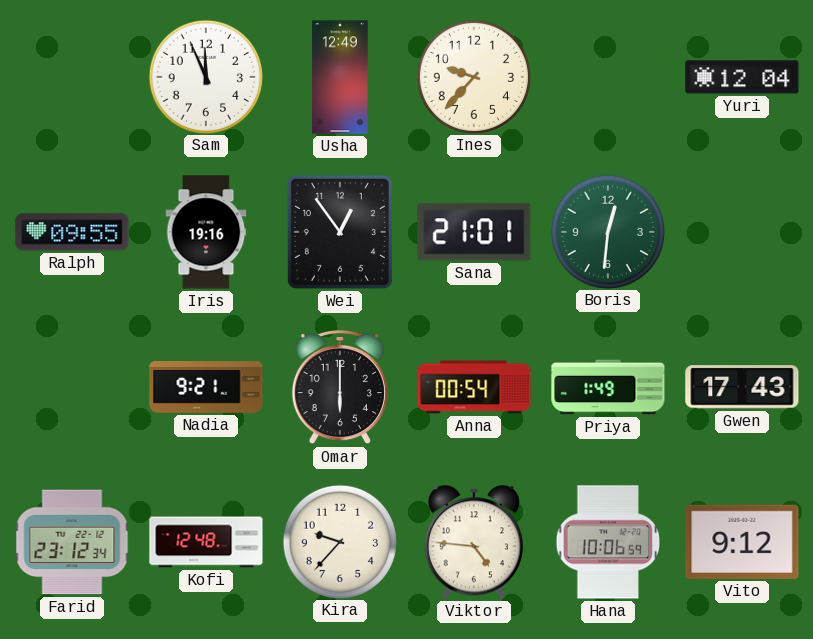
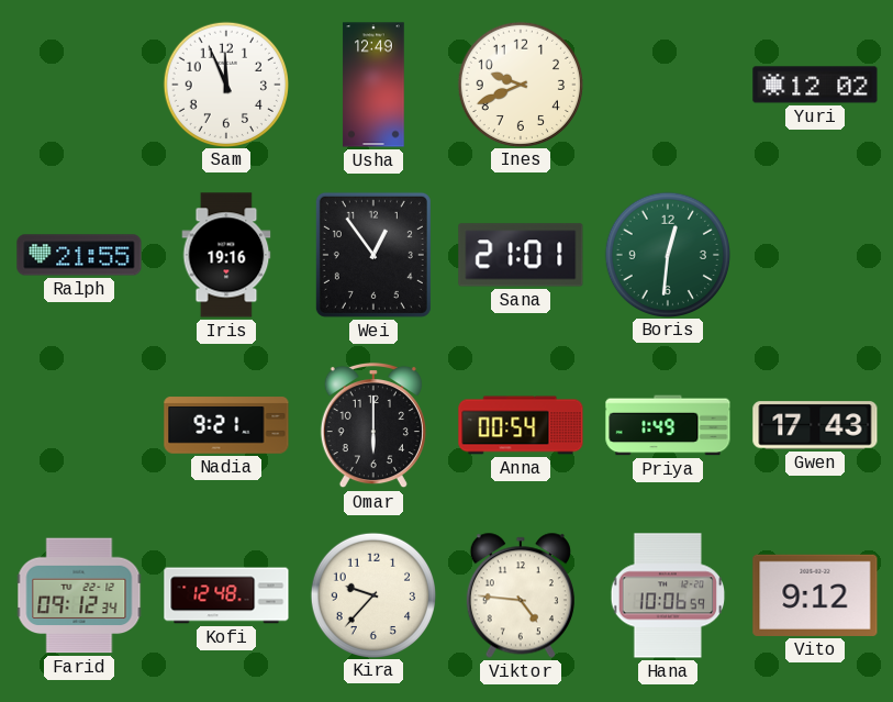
Ines: 9:37 -> 9:41
Yuri: 12:04 -> 12:02
Ralph: 09:55 -> 21:55
Farid: 23:12 -> 09:12
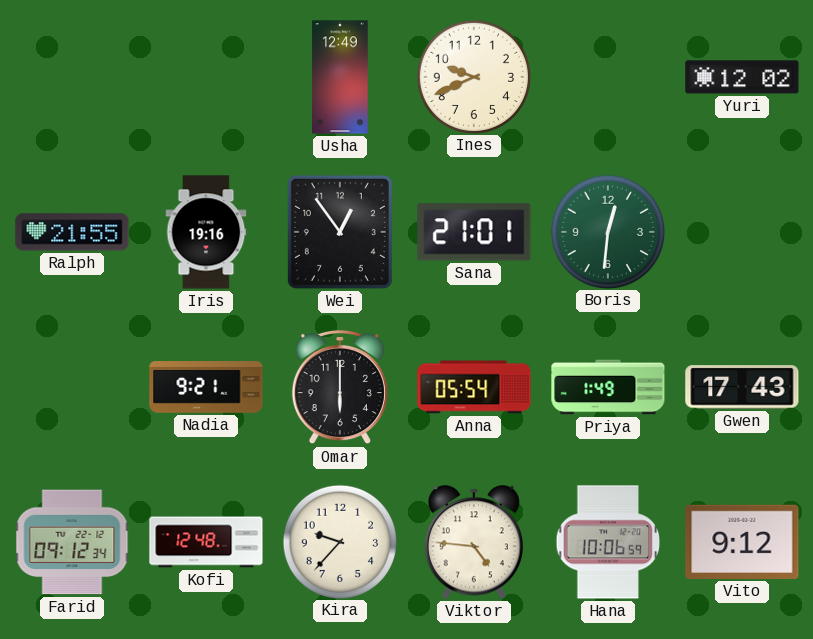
Sam: 11:56 -> none
Anna: 00:54 -> 05:54
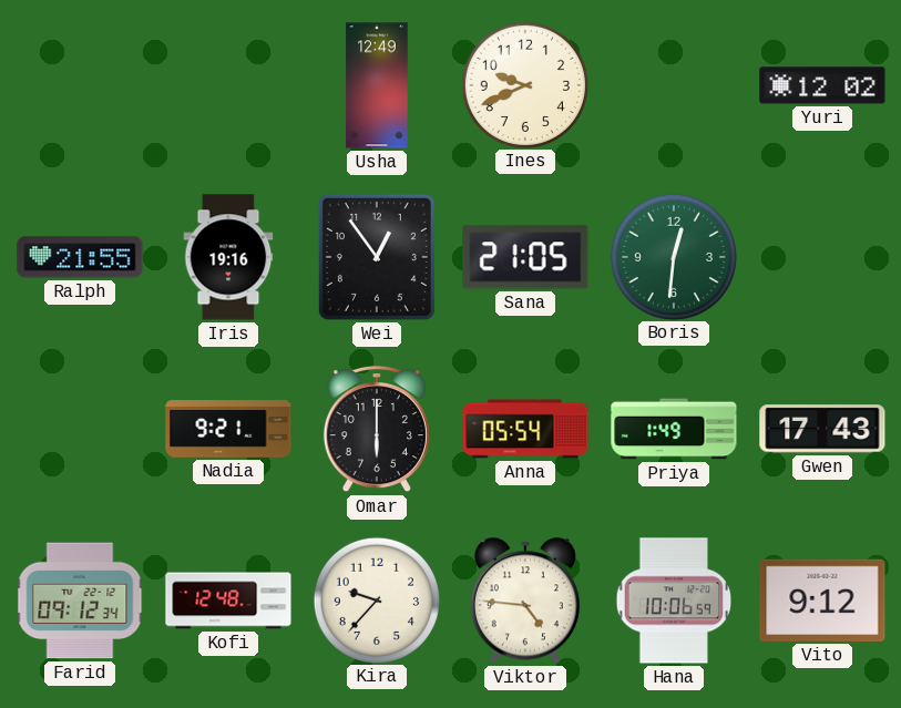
Sana: 21:01 -> 21:05
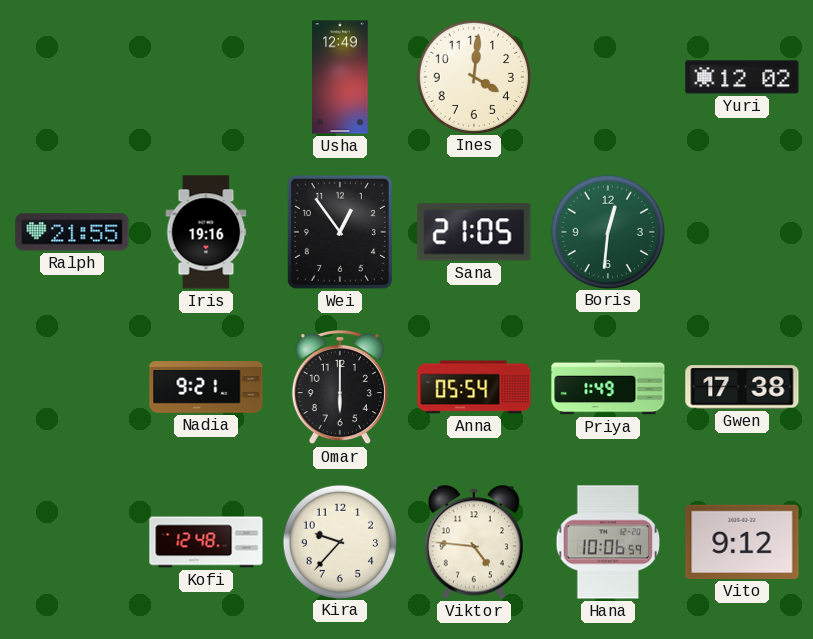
Ines: 9:41 -> 4:01
Gwen: 17:43 -> 17:38
Farid: 09:12 -> none
